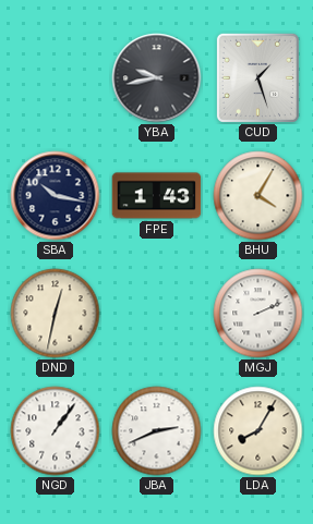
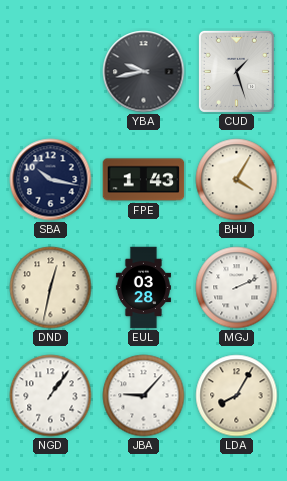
EUL: none -> 03:28
JBA: 2:41 -> 9:07
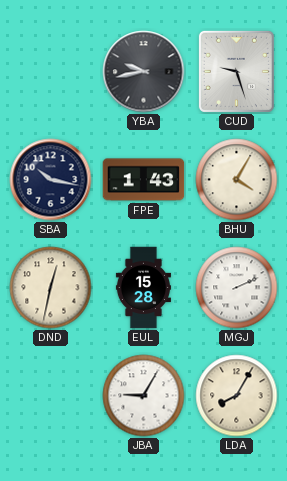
CUD: 1:27 -> 9:27
EUL: 03:28 -> 15:28
NGD: 1:06 -> none
JBA: 9:07 -> 9:05
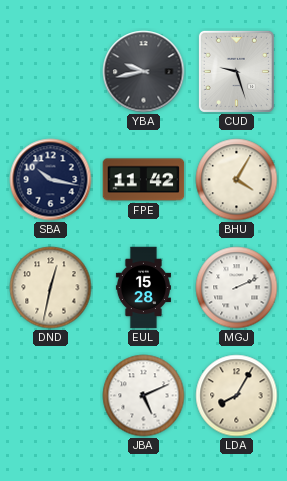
FPE: 1:43 -> 11:42
JBA: 9:05 -> 5:11
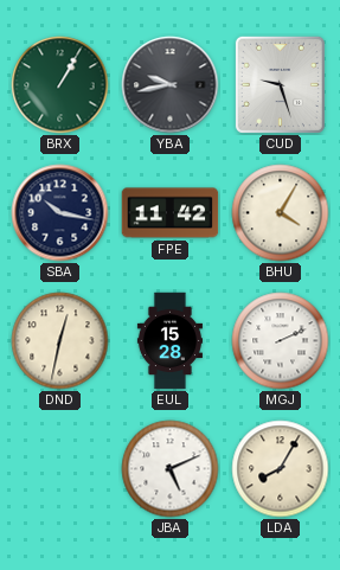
BRX: none -> 1:05
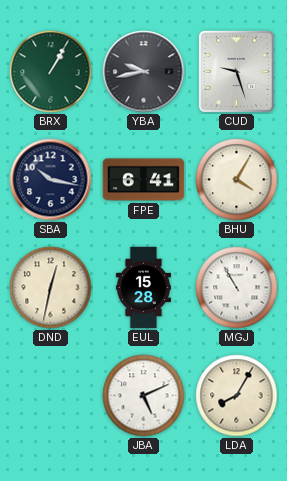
FPE: 11:42 -> 6:41
MGJ: 2:11 -> 10:55
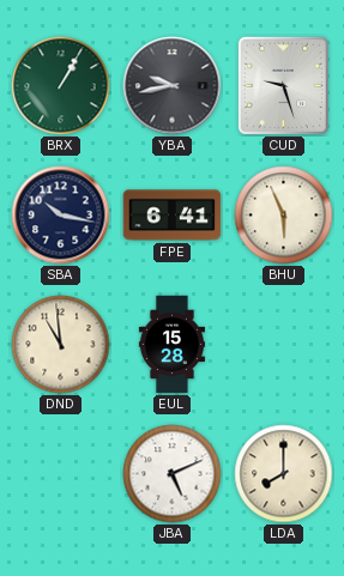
BHU: 4:05 -> 5:56
DND: 12:32 -> 10:59
MGJ: 10:55 -> none
LDA: 8:05 -> 8:00
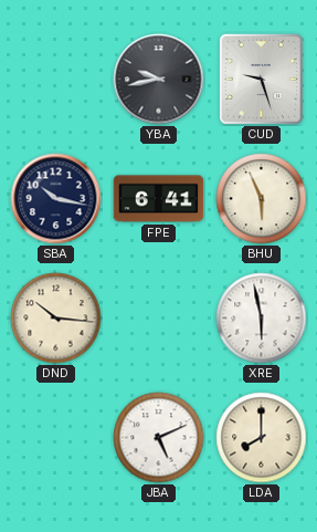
BRX: 1:05 -> none
DND: 10:59 -> 10:16
EUL: 15:28 -> none
XRE: none -> 5:58
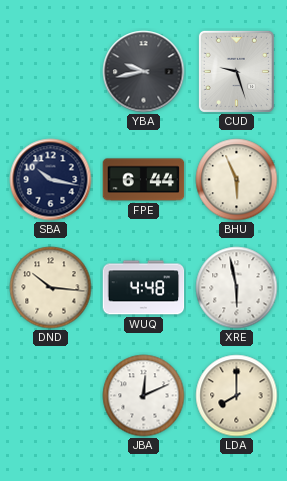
FPE: 6:41 -> 6:44
WUQ: none -> 4:48
JBA: 5:11 -> 12:11
